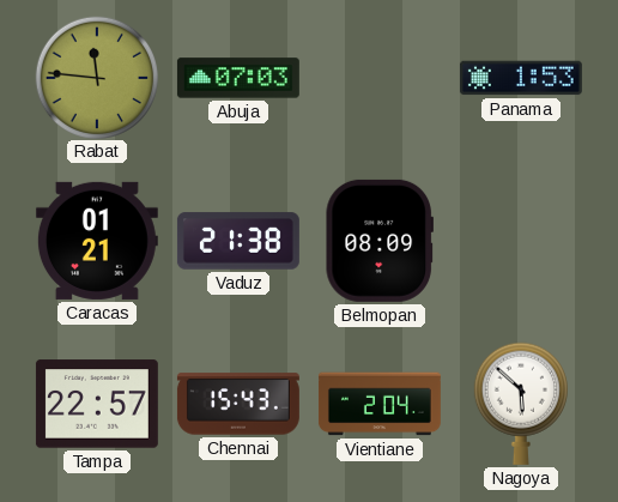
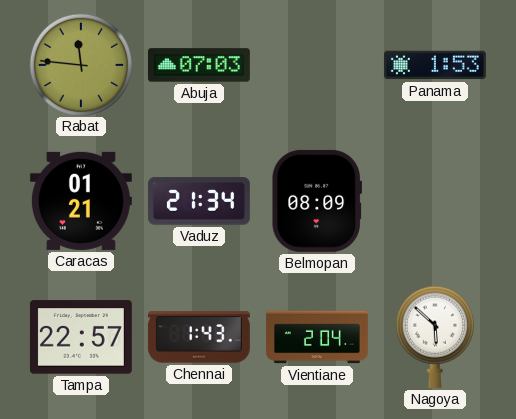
Vaduz: 21:38 -> 21:34
Chennai: 15:43 -> 1:43
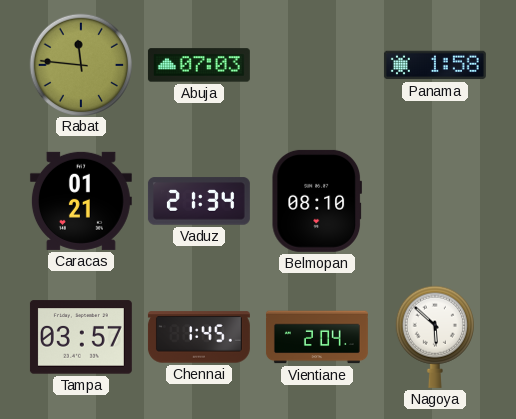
Panama: 1:53 -> 1:58
Belmopan: 08:09 -> 08:10
Tampa: 22:57 -> 03:57
Chennai: 1:43 -> 1:45
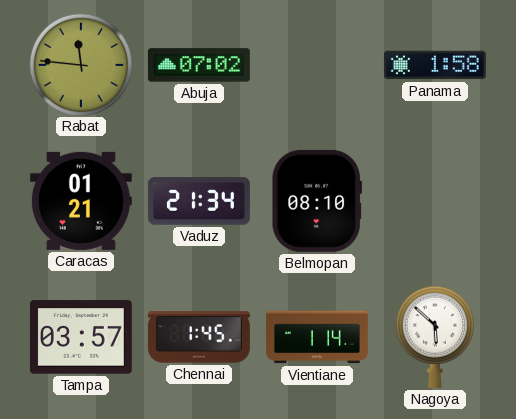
Abuja: 07:03 -> 07:02
Vientiane: 2:04 -> 1:14
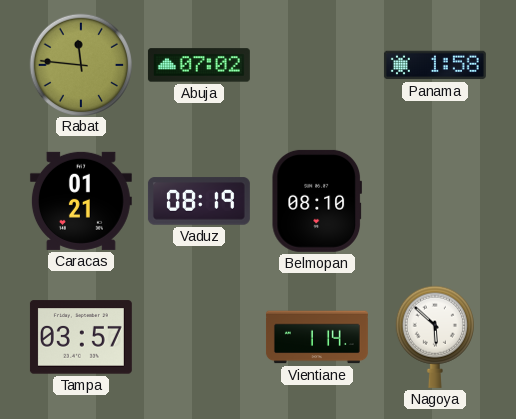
Vaduz: 21:34 -> 08:19
Chennai: 1:45 -> none
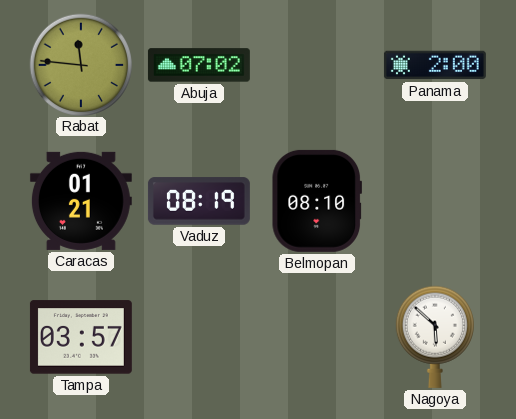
Panama: 1:58 -> 2:00
Vientiane: 1:14 -> none
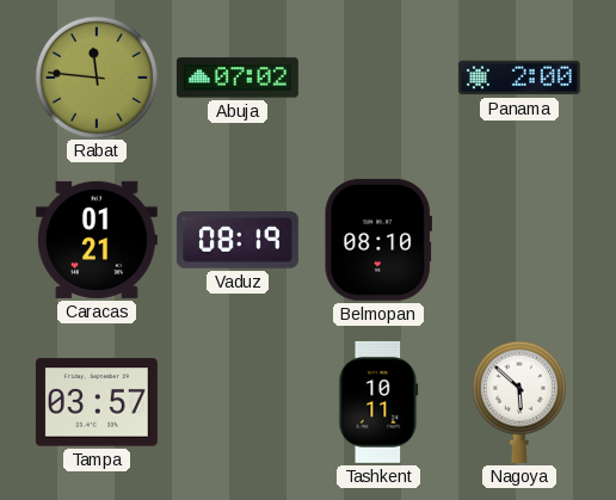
Tashkent: none -> 10:11
